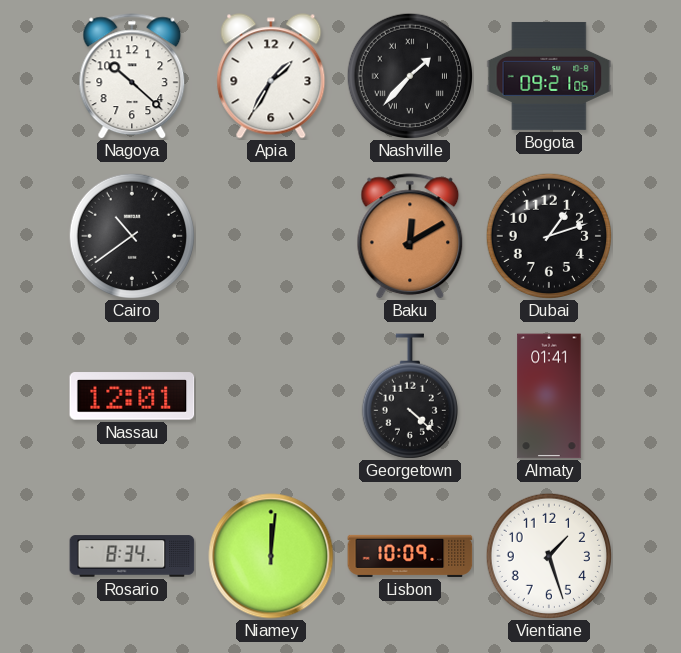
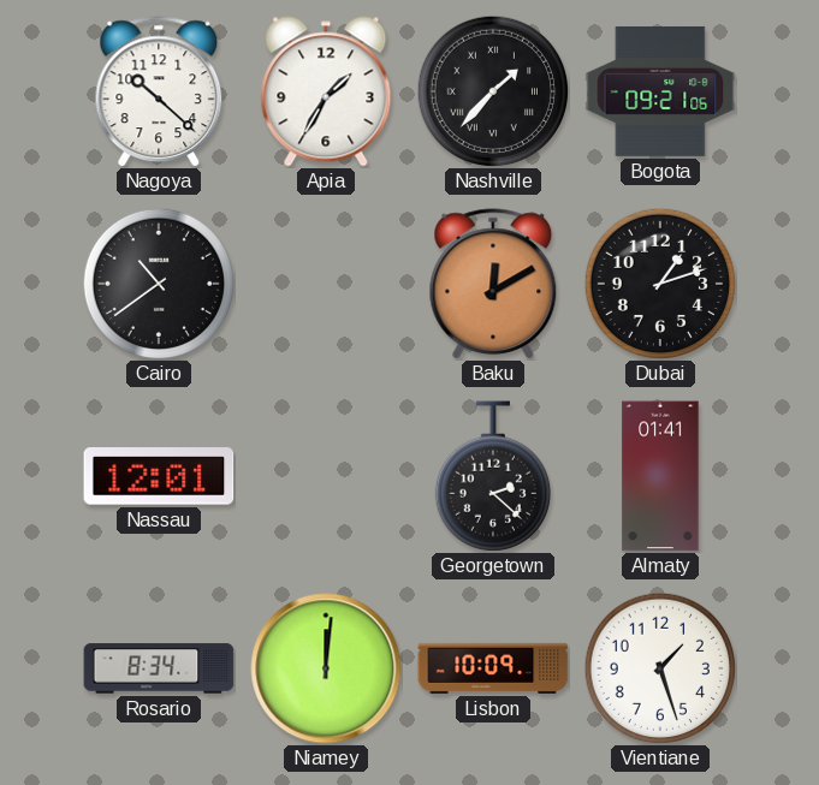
Georgetown: 4:22 -> 2:22
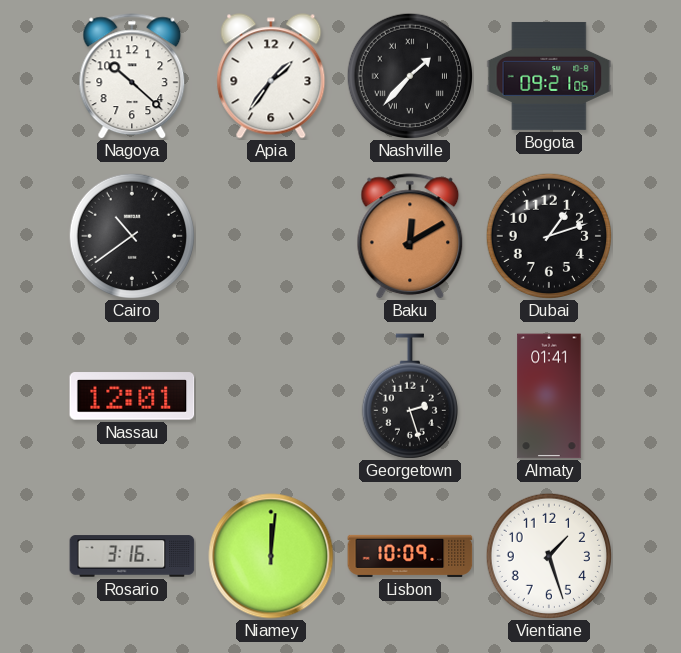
Apia: 1:35 -> 1:36
Georgetown: 2:22 -> 2:27
Rosario: 8:34 -> 3:16
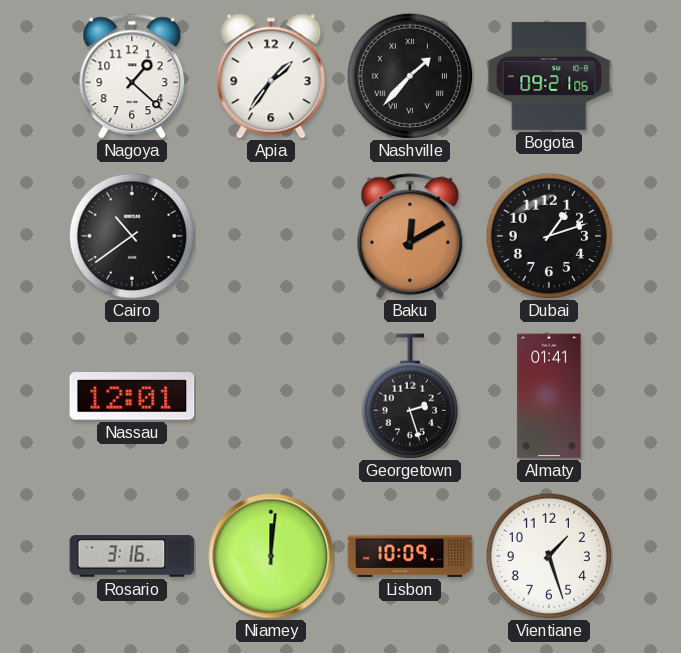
Nagoya: 10:22 -> 1:22
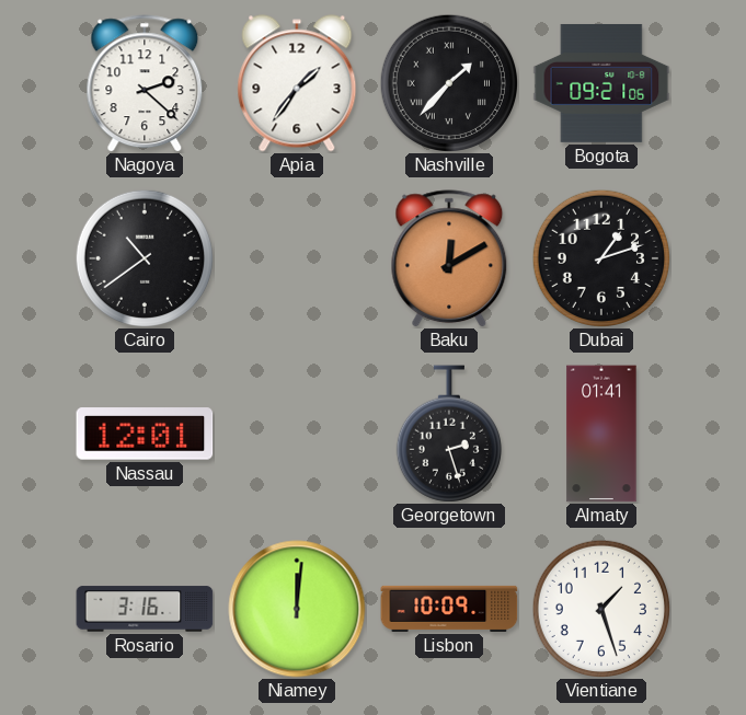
Nagoya: 1:22 -> 2:22
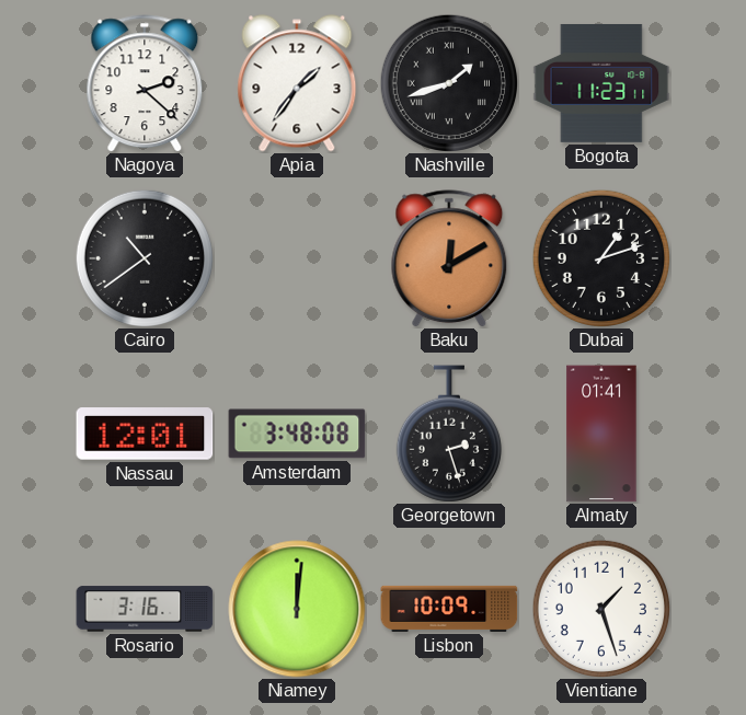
Nashville: 1:37 -> 1:42
Bogota: 09:21 -> 11:23
Amsterdam: none -> 3:48
